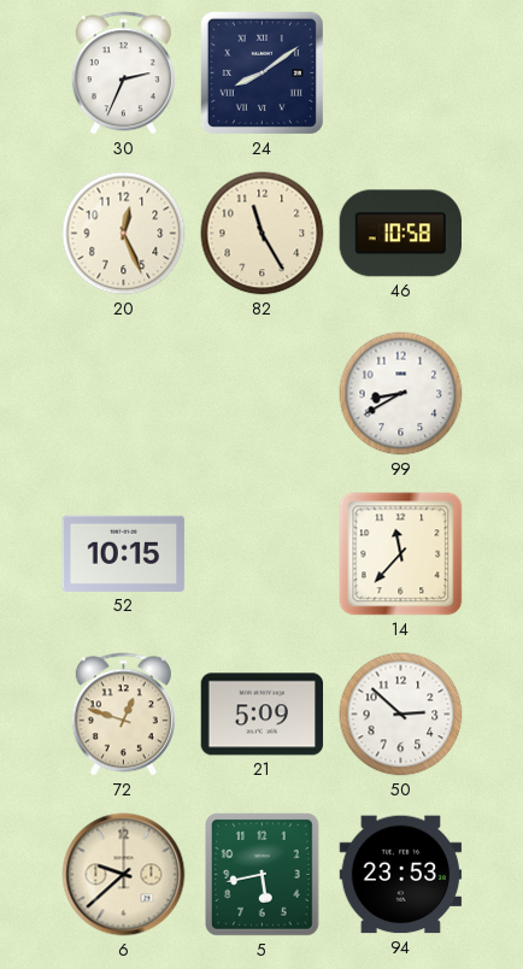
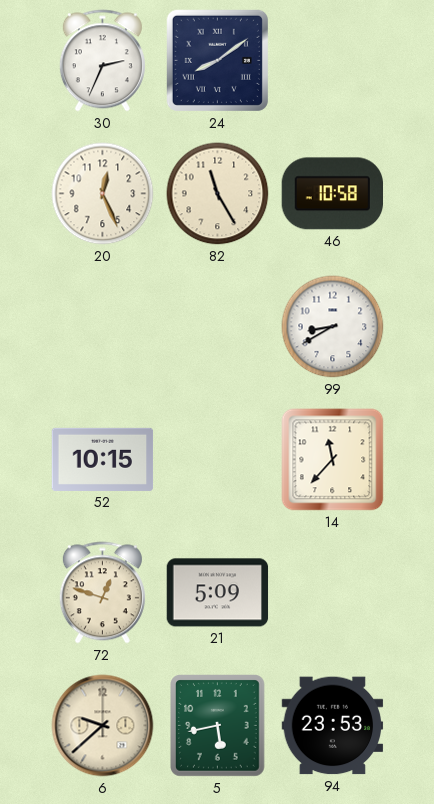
50: 2:52 -> none
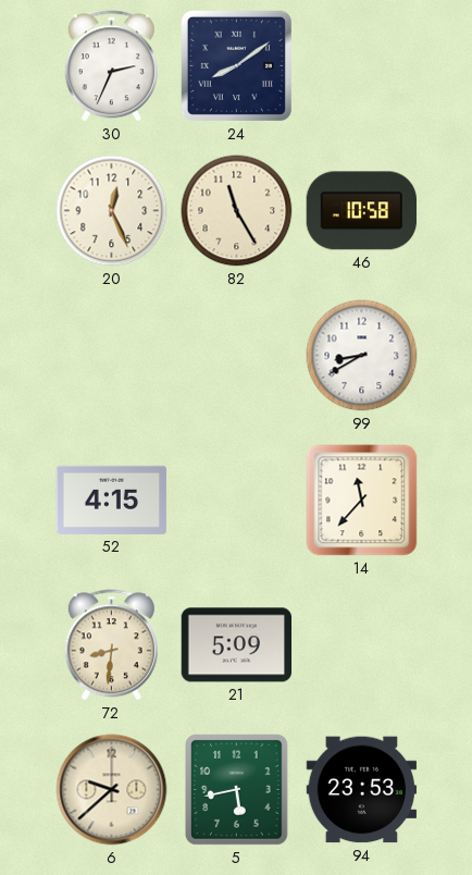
52: 10:15 -> 4:15
72: 12:48 -> 8:31
